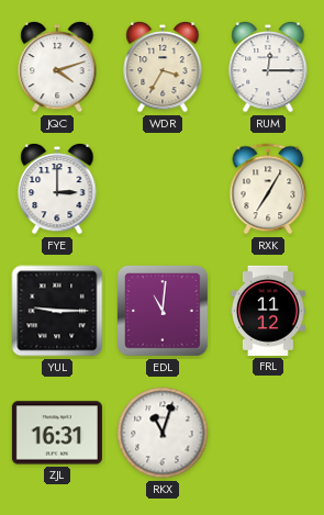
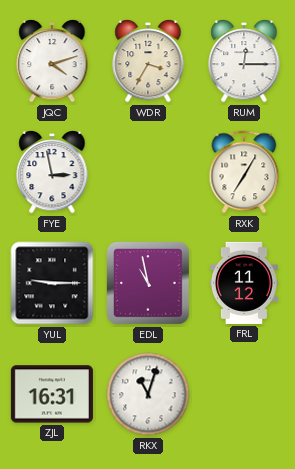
FYE: 3:00 -> 2:58
EDL: 11:01 -> 10:58
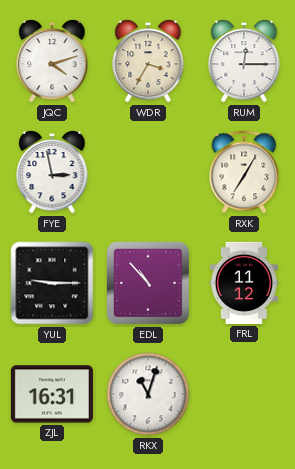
EDL: 10:58 -> 10:53
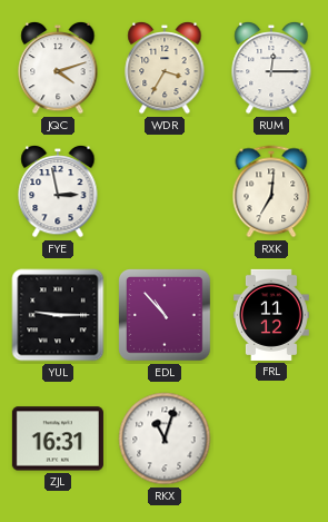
RXK: 7:05 -> 7:01
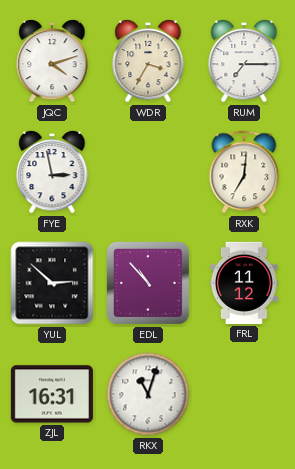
RUM: 12:15 -> 7:15
YUL: 9:15 -> 2:52
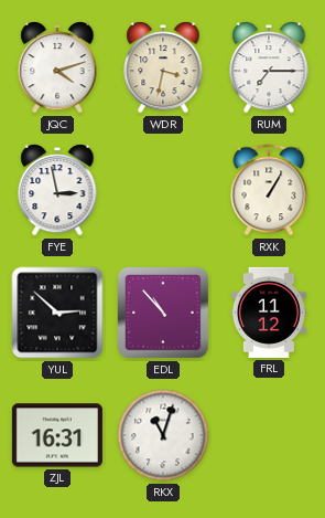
WDR: 3:35 -> 3:32
RXK: 7:01 -> 1:05
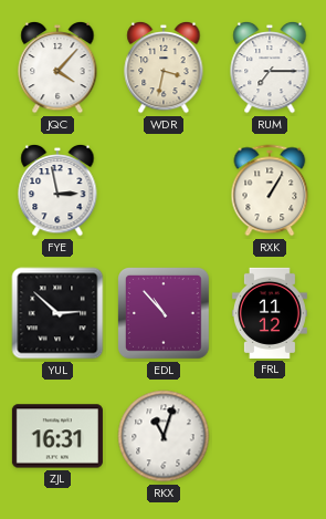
JQC: 4:12 -> 4:07
